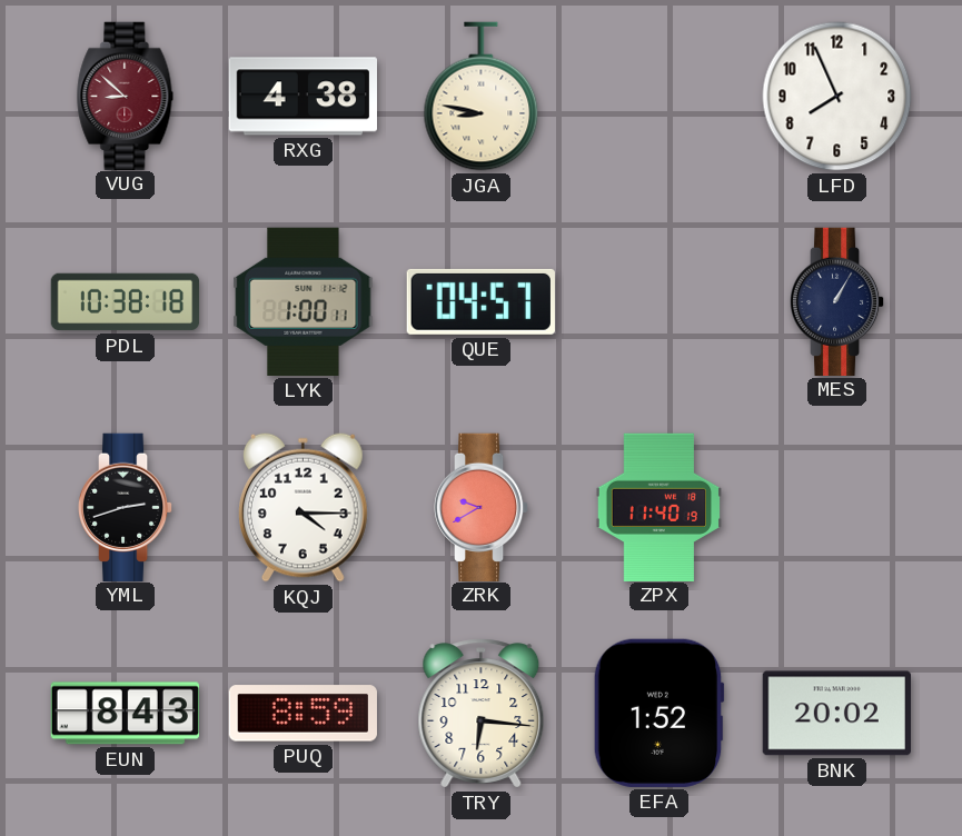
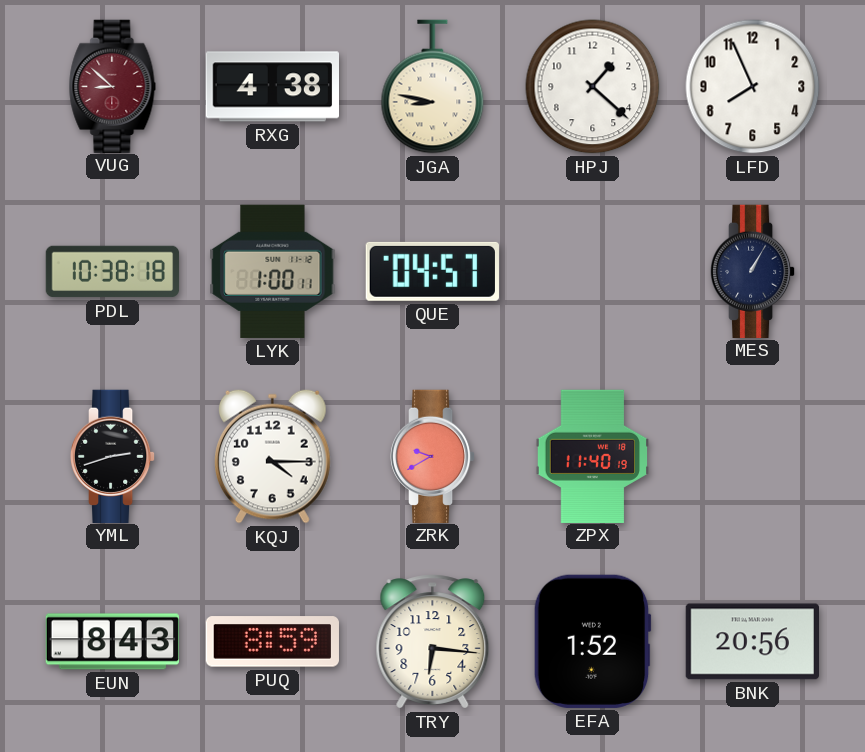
HPJ: none -> 1:22
BNK: 20:02 -> 20:56
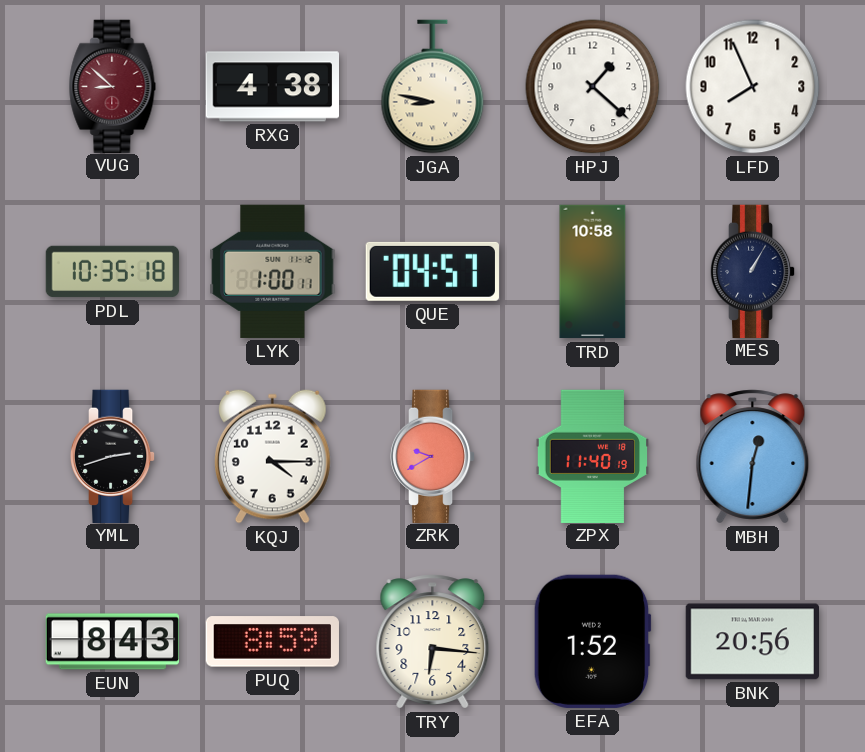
PDL: 10:38 -> 10:35
TRD: none -> 10:58
MBH: none -> 12:31
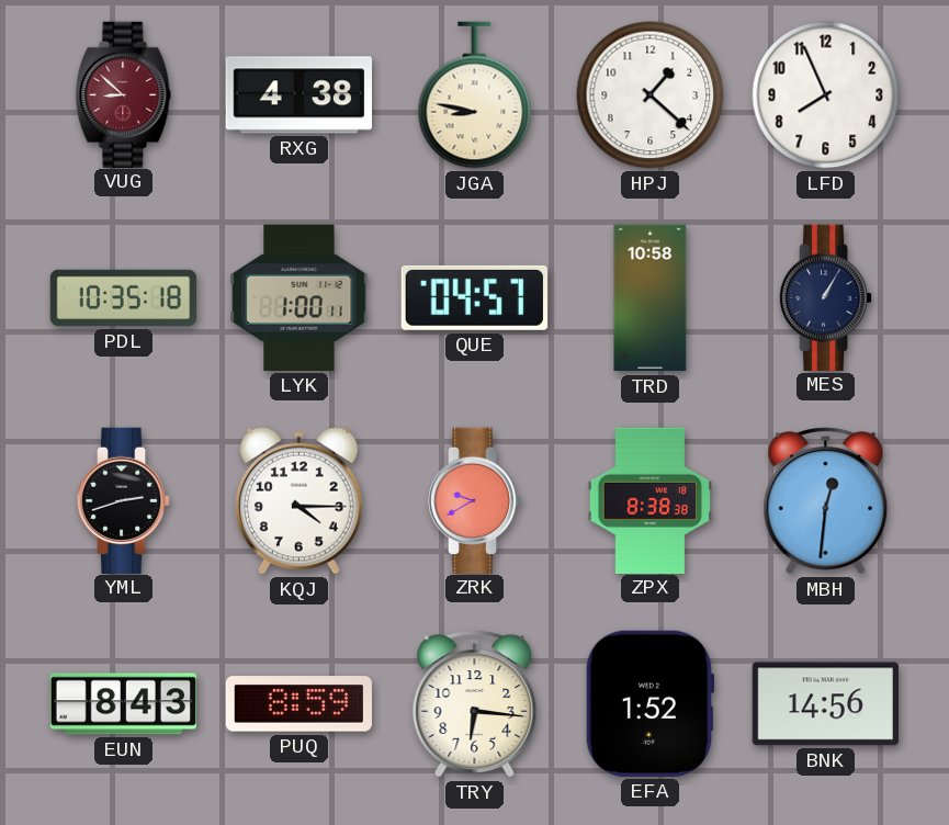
ZPX: 11:40 -> 8:38
BNK: 20:56 -> 14:56
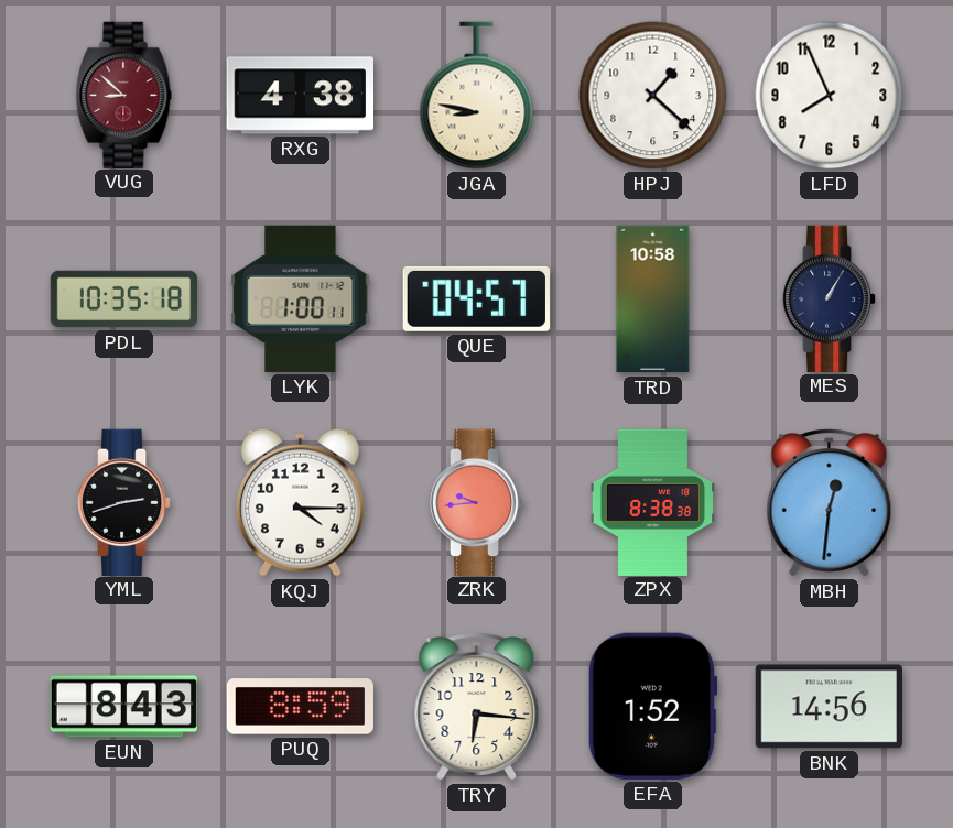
ZRK: 9:40 -> 9:44
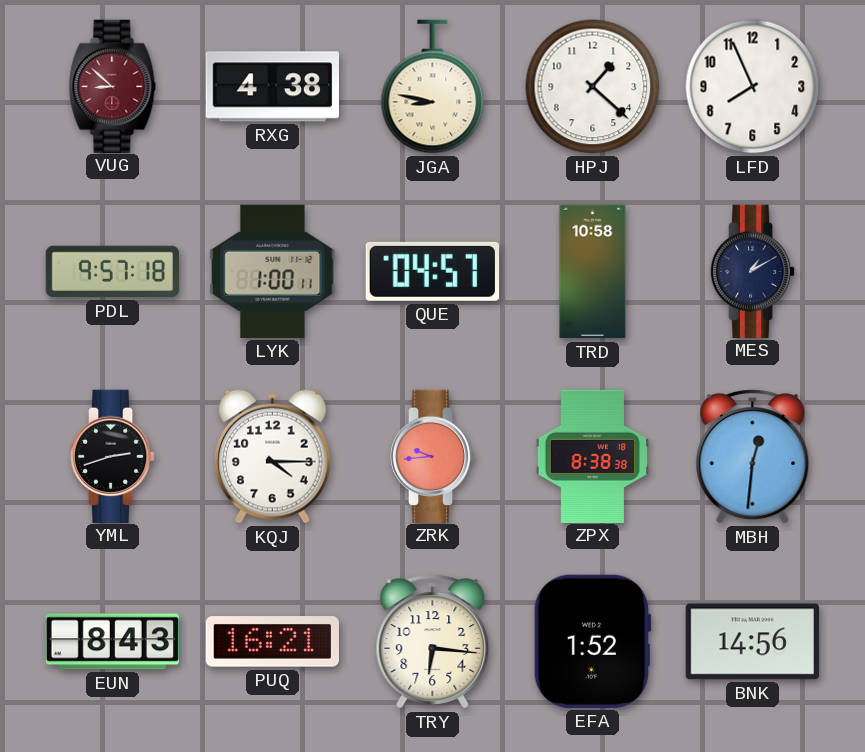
PDL: 10:35 -> 9:57
MES: 1:05 -> 1:10
PUQ: 8:59 -> 16:21
